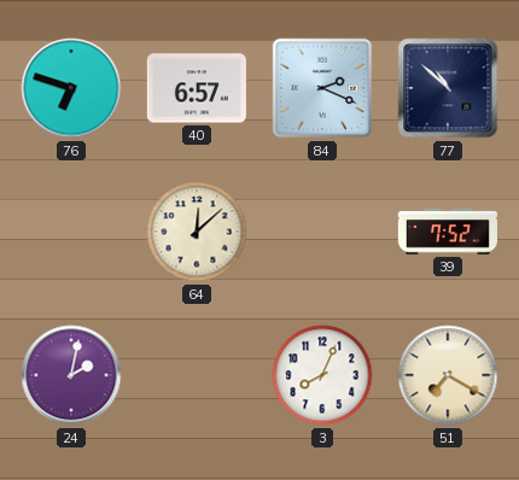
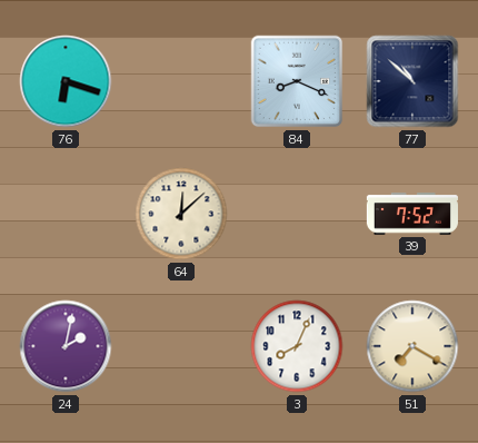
76: 6:48 -> 6:18
40: 6:57 -> none
84: 2:19 -> 8:19
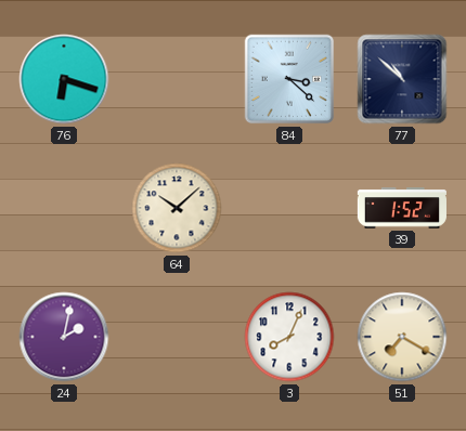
84: 8:19 -> 3:22
64: 12:08 -> 10:08
39: 7:52 -> 1:52
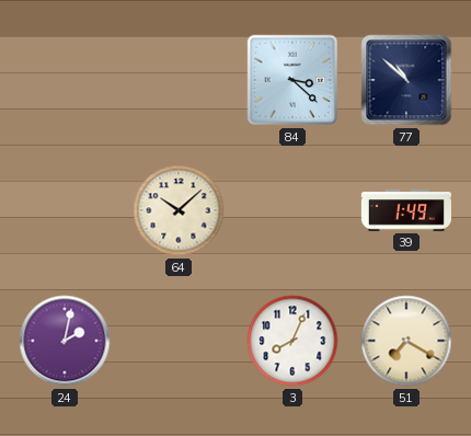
76: 6:18 -> none
39: 1:52 -> 1:49
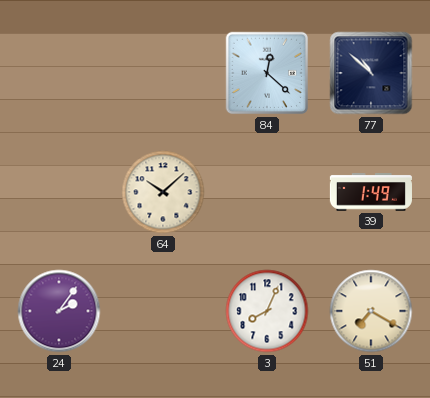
84: 3:22 -> 12:22
24: 2:02 -> 2:06
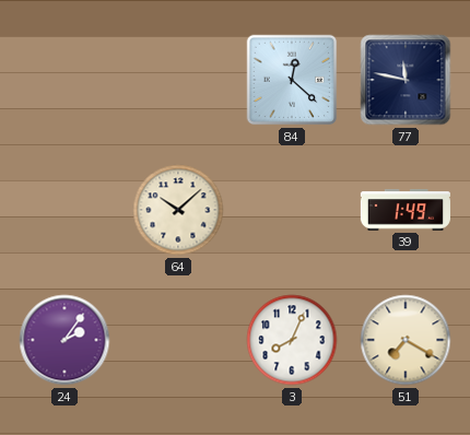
77: 10:52 -> 11:47
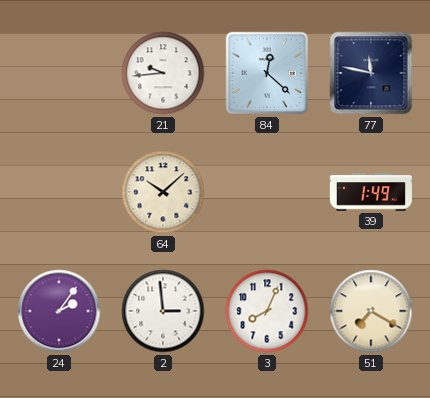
21: none -> 9:44
2: none -> 2:59
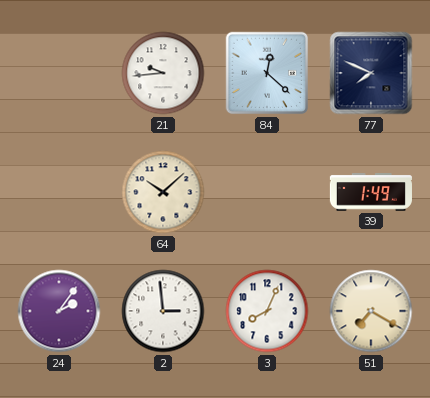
77: 11:47 -> 7:49
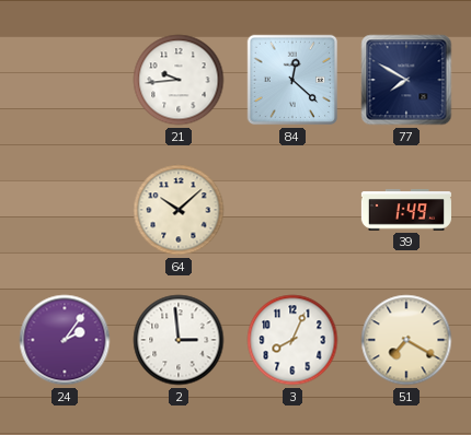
77: 7:49 -> 7:50
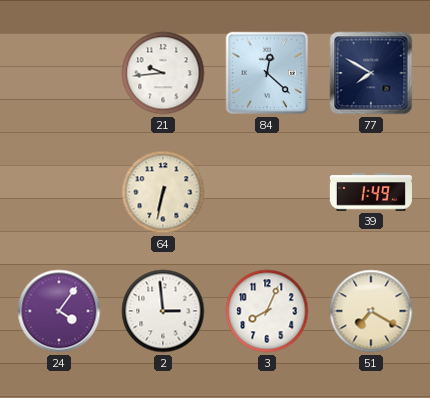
64: 10:08 -> 6:32
24: 2:06 -> 4:06
